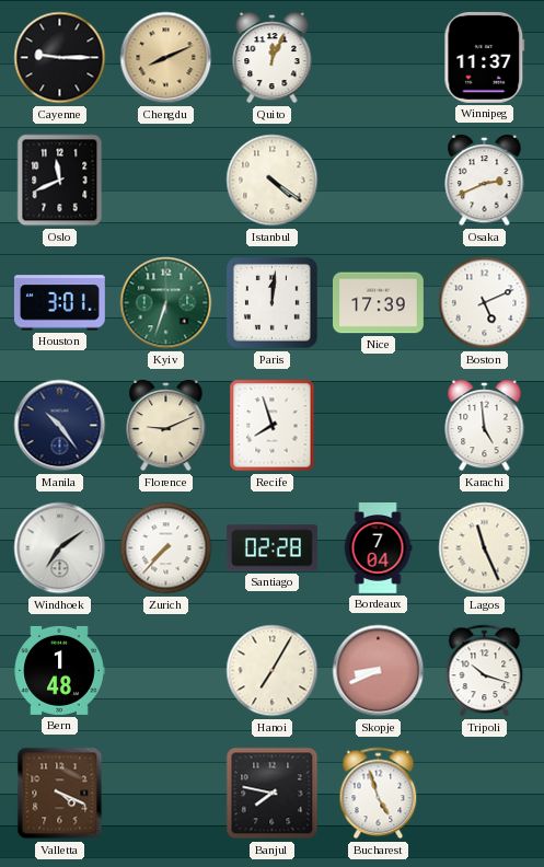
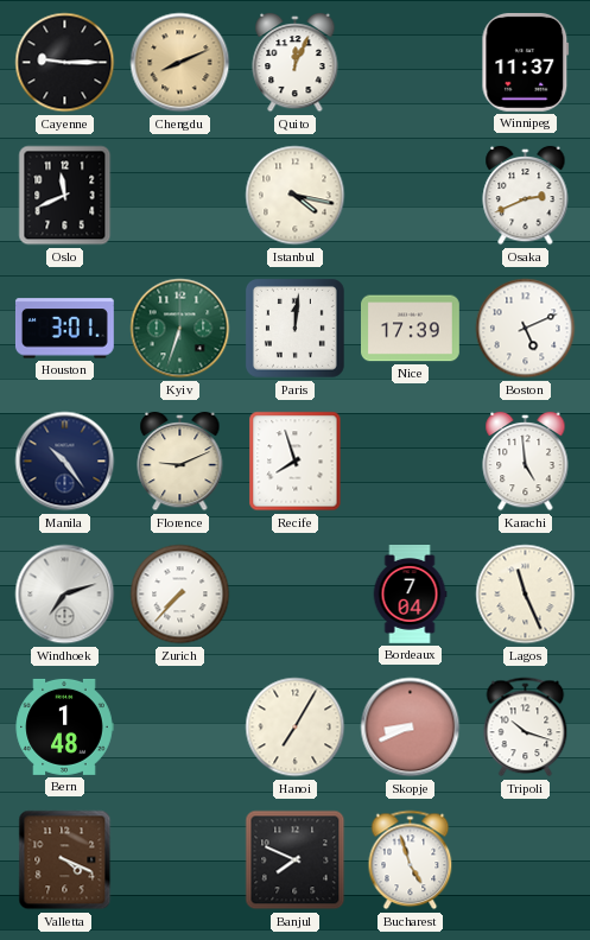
Istanbul: 4:21 -> 4:17
Windhoek: 7:09 -> 7:12
Santiago: 02:28 -> none
Banjul: 7:47 -> 7:49
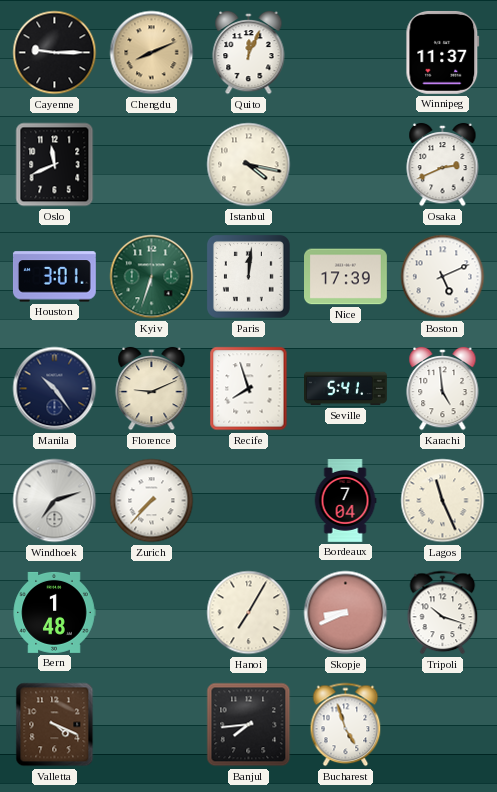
Seville: none -> 5:41
Banjul: 7:49 -> 7:44
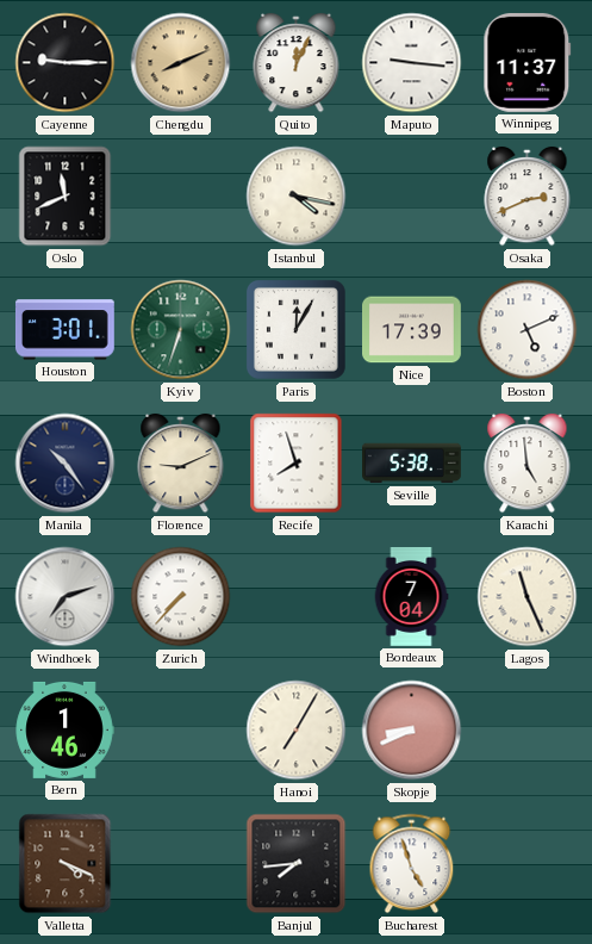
Maputo: none -> 9:16
Paris: 12:01 -> 12:05
Seville: 5:41 -> 5:38
Bern: 1:48 -> 1:46
Tripoli: 10:18 -> none
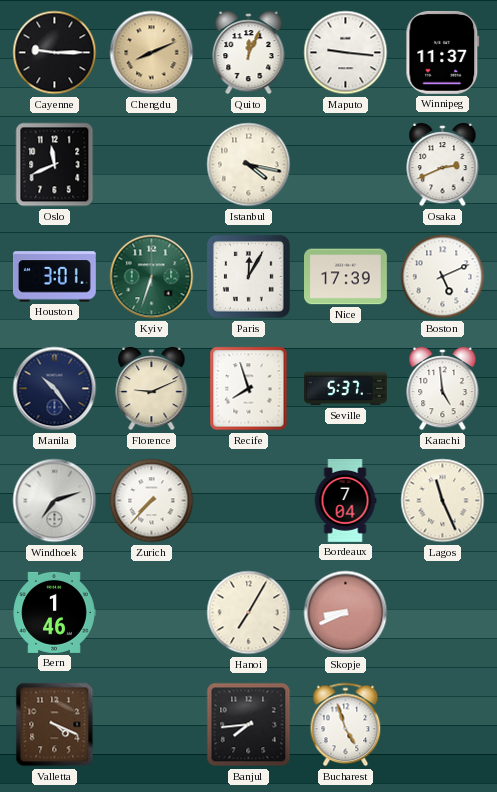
Seville: 5:38 -> 5:37
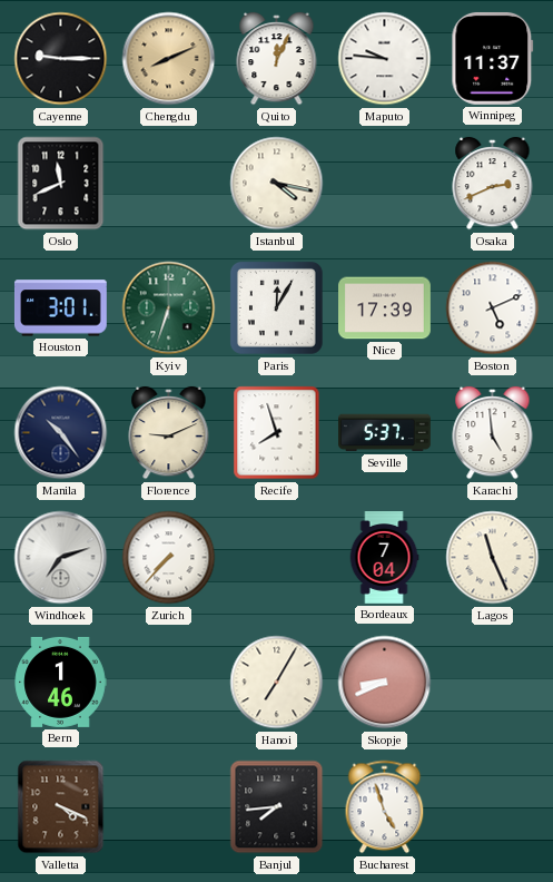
Maputo: 9:16 -> 9:46
